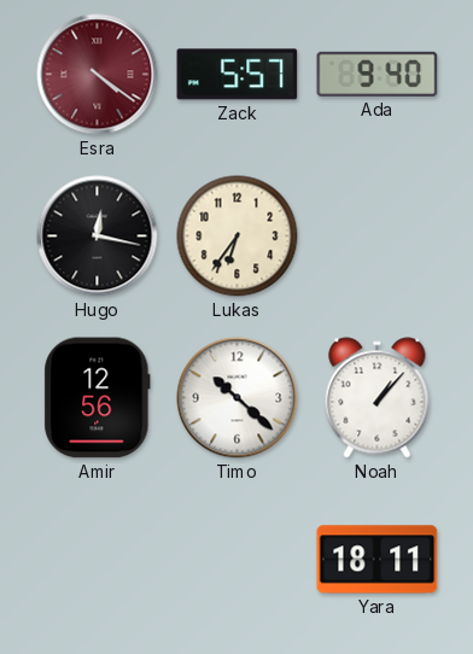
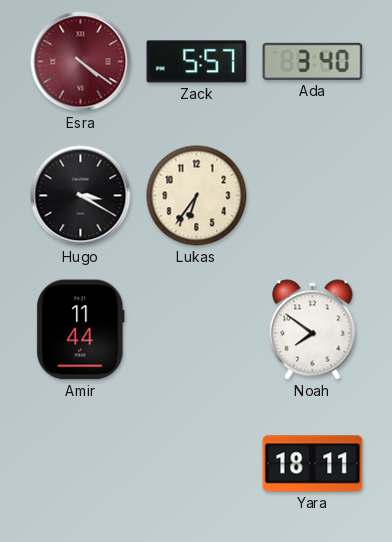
Ada: 9:40 -> 3:40
Hugo: 12:17 -> 3:20
Amir: 12:56 -> 11:44
Timo: 10:22 -> none
Noah: 1:07 -> 7:51
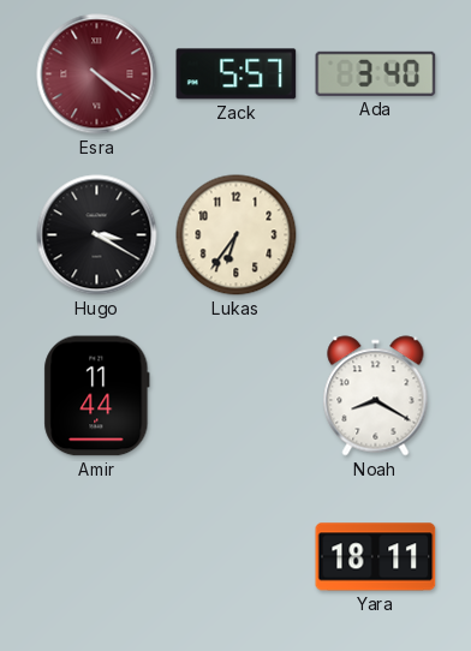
Noah: 7:51 -> 8:20
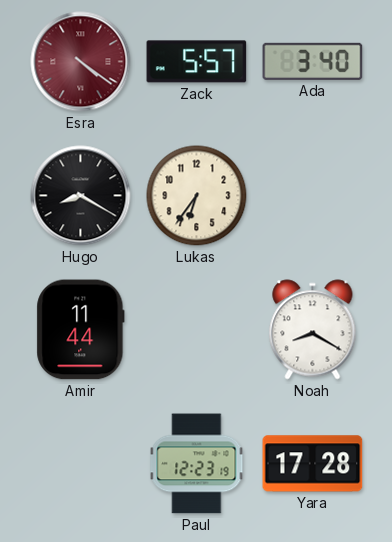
Hugo: 3:20 -> 8:20
Paul: none -> 12:23
Yara: 18:11 -> 17:28
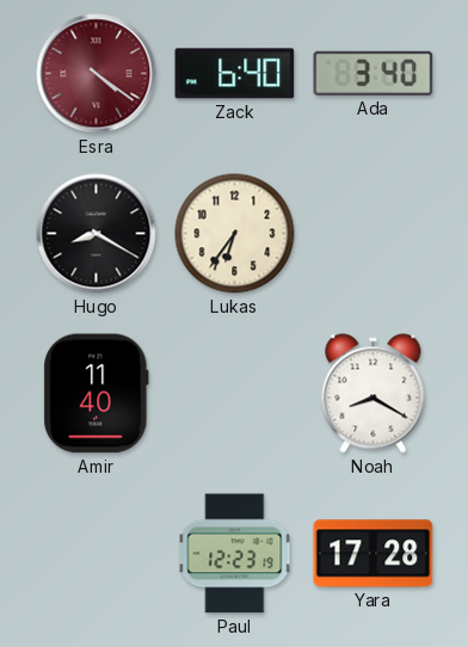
Zack: 5:57 -> 6:40
Amir: 11:44 -> 11:40
